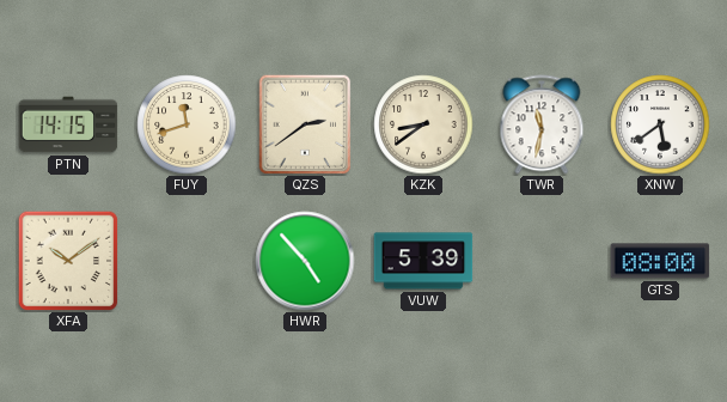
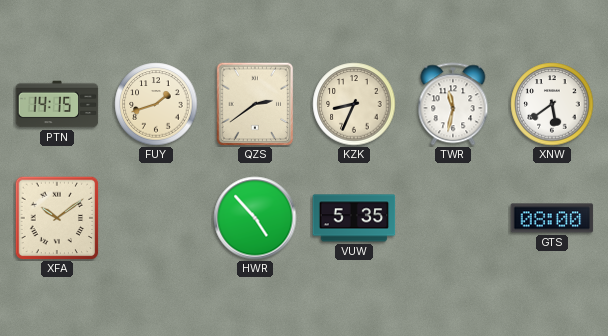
FUY: 11:42 -> 1:42
KZK: 8:39 -> 8:34
VUW: 5:39 -> 5:35
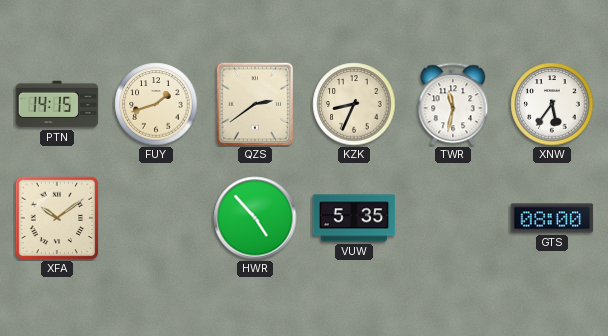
XNW: 5:39 -> 5:36
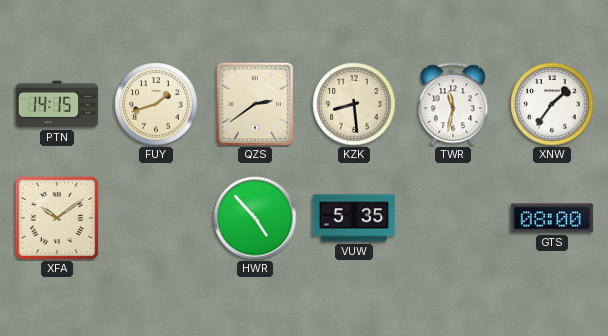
KZK: 8:34 -> 8:29
XNW: 5:36 -> 1:36
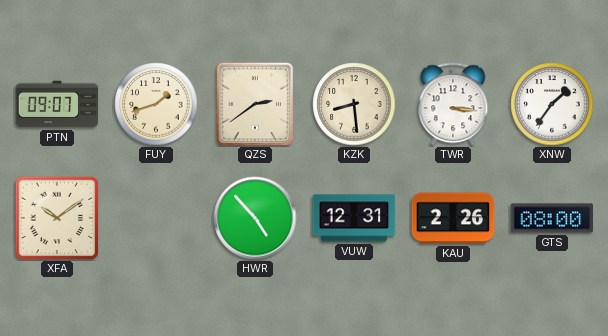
PTN: 14:15 -> 09:07
TWR: 11:32 -> 3:16
VUW: 5:35 -> 12:31
KAU: none -> 2:26
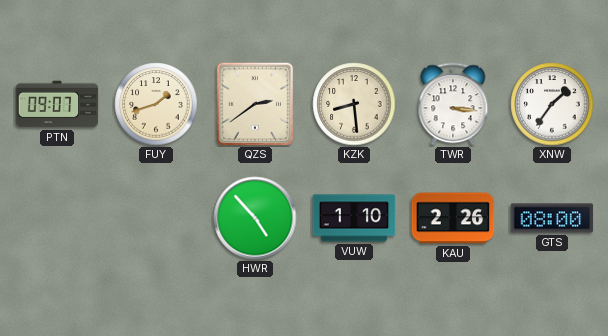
XFA: 10:09 -> none
VUW: 12:31 -> 1:10
